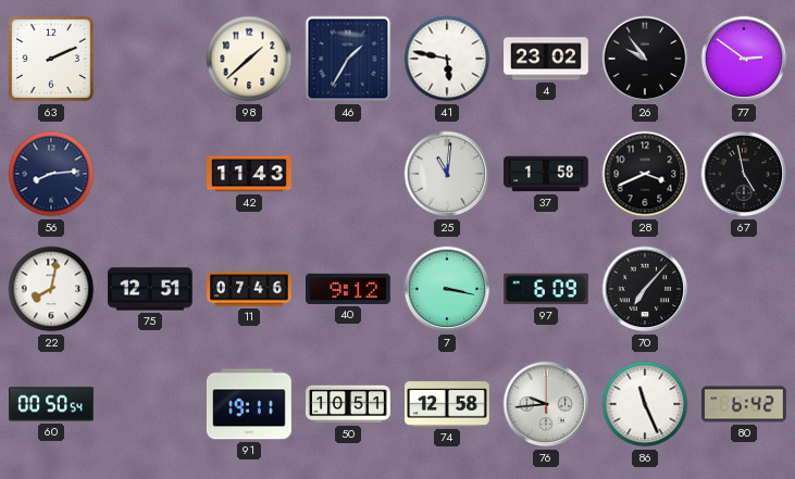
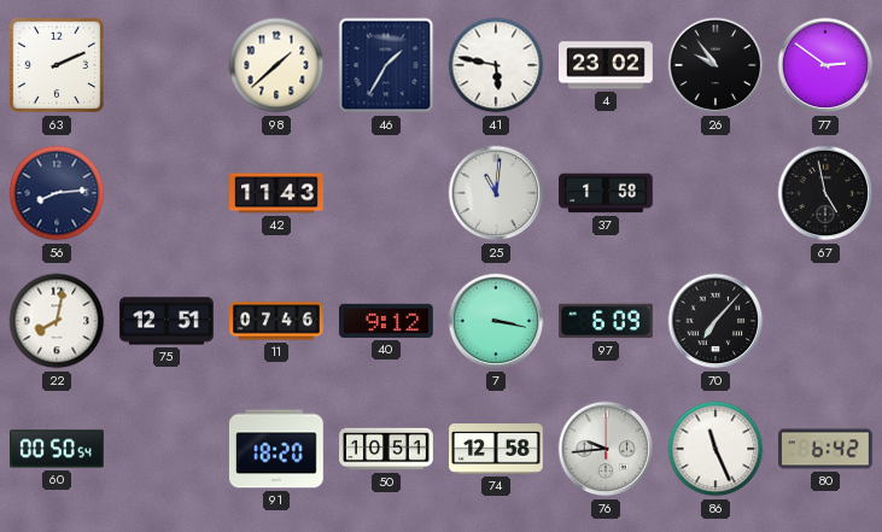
28: 3:41 -> none
91: 19:11 -> 18:20
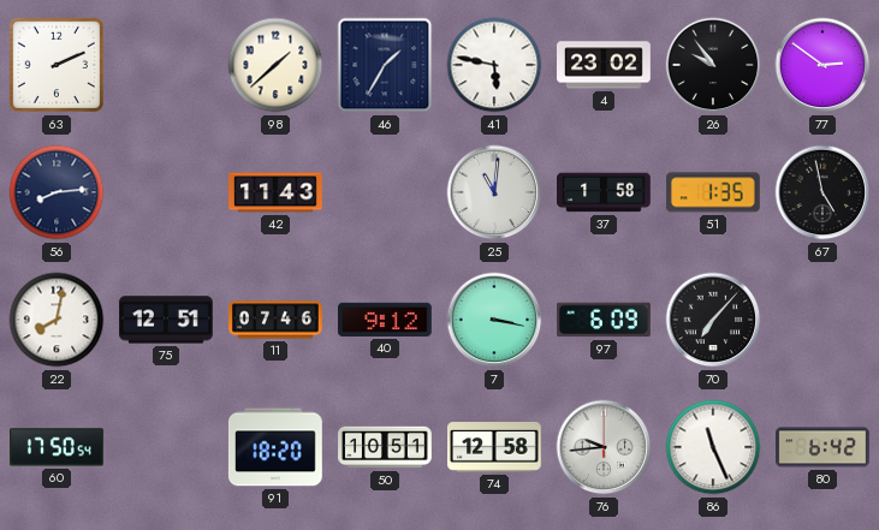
51: none -> 1:35
60: 00:50 -> 17:50
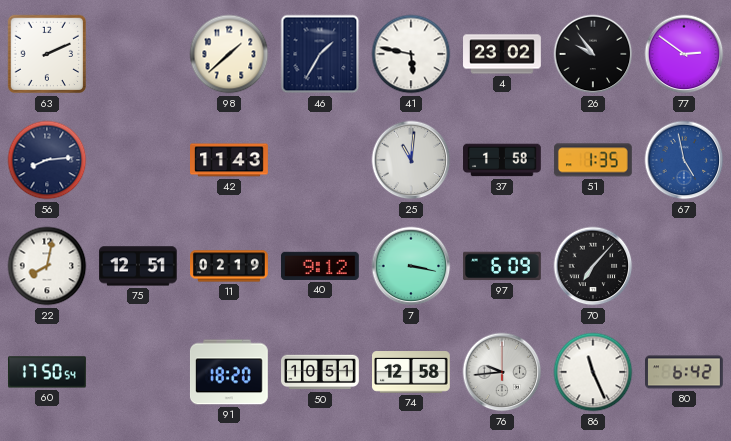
67 dial: black -> blue
11: 07:46 -> 02:19
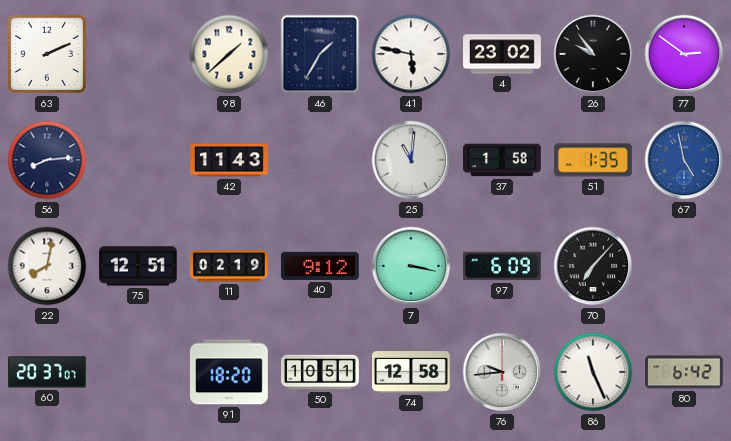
60: 17:50 -> 20:37
